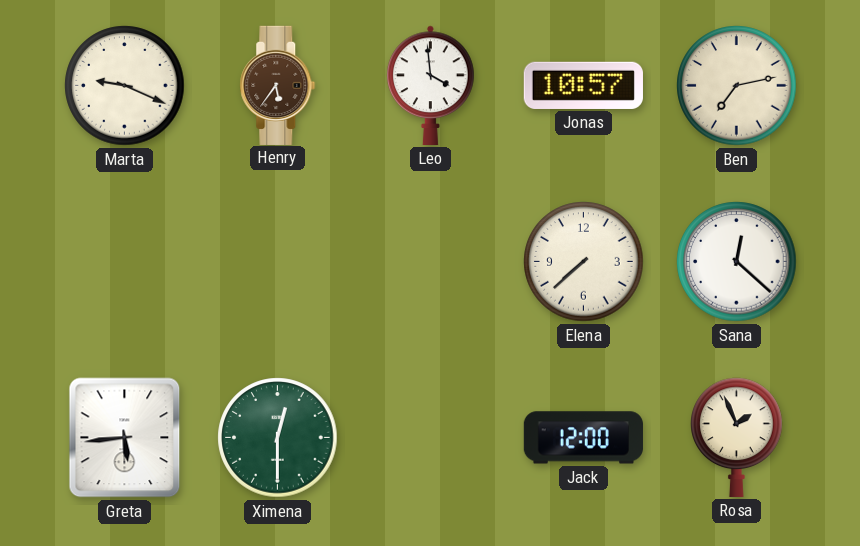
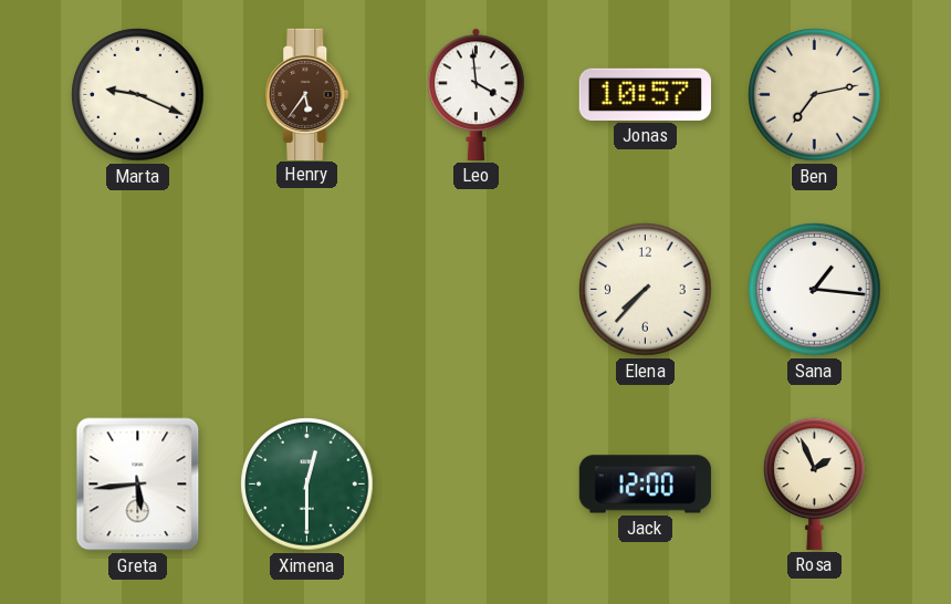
Elena: 7:38 -> 7:37
Sana: 12:22 -> 1:16
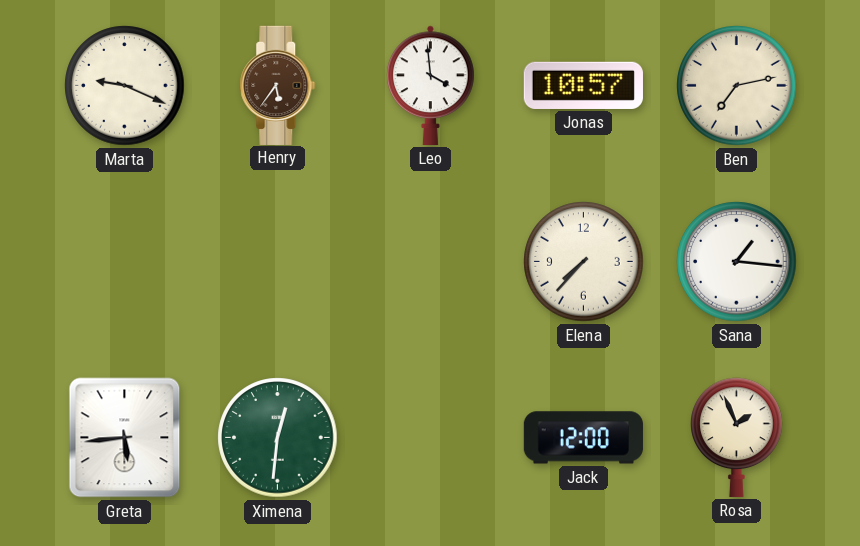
Ximena: 12:30 -> 12:31
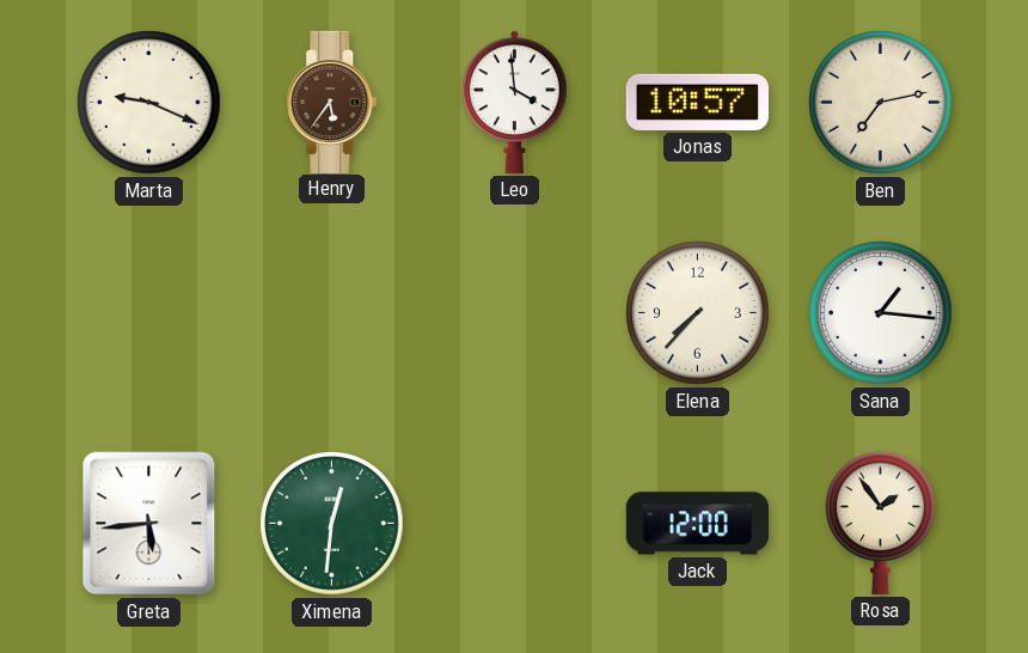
Rosa: 1:56 -> 1:54
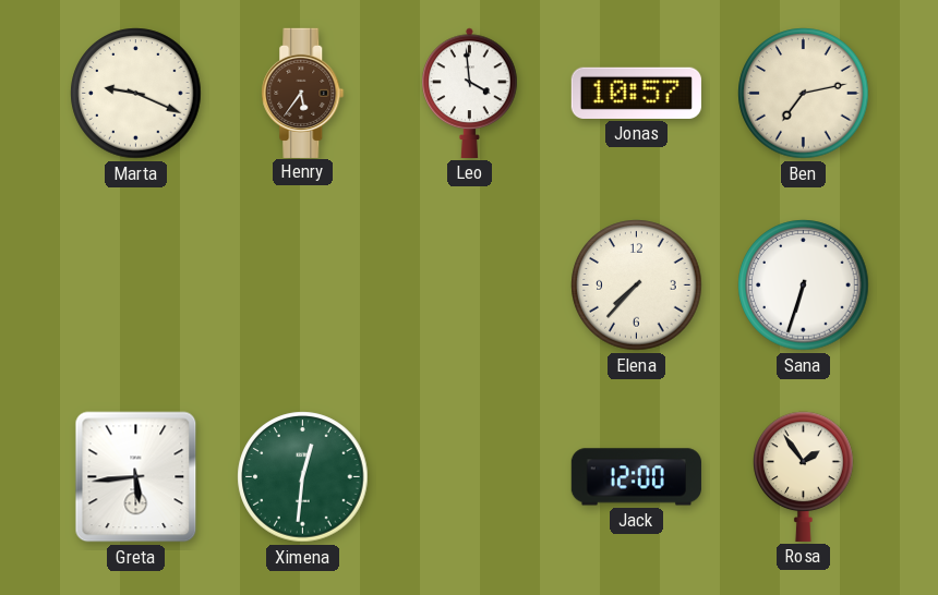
Sana: 1:16 -> 6:33
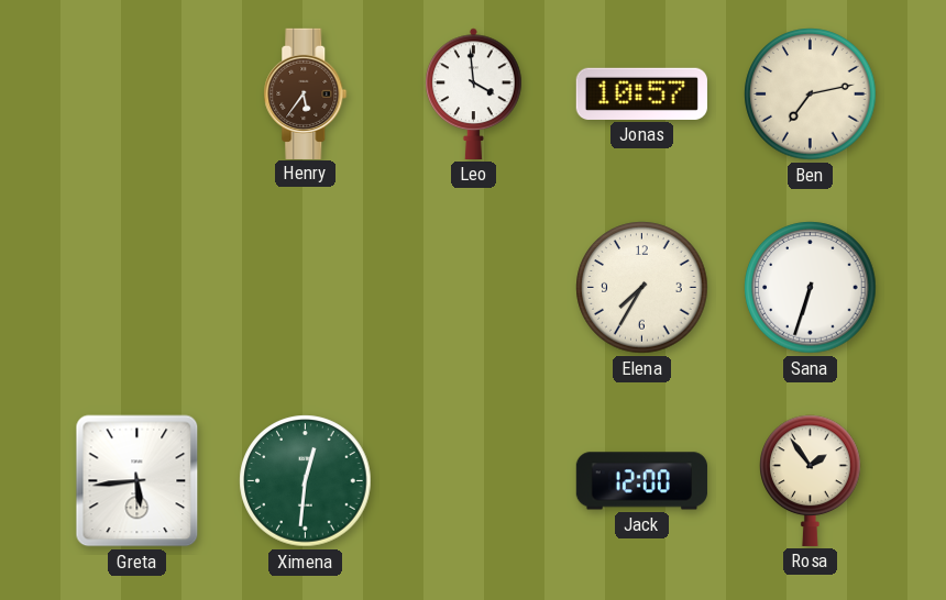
Marta: 9:19 -> none
Elena: 7:37 -> 7:35
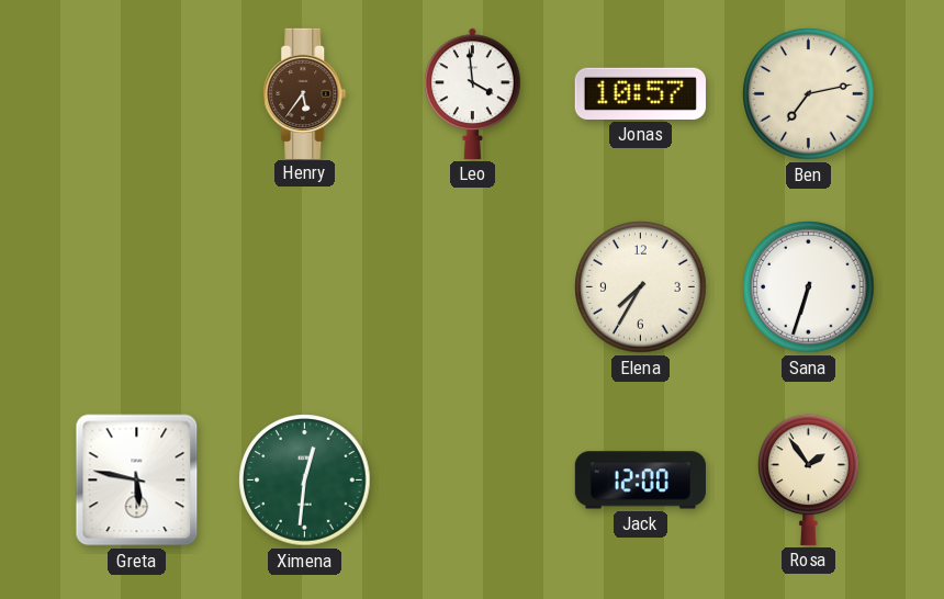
Greta: 5:44 -> 5:47
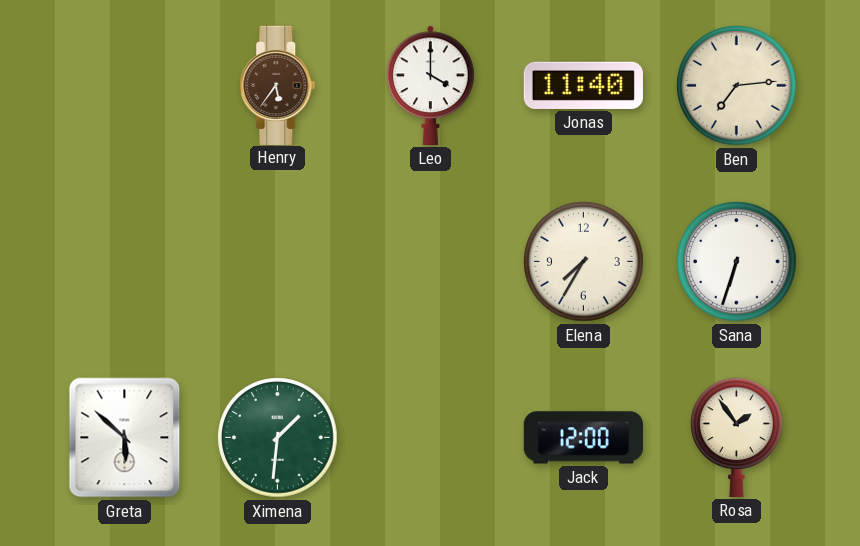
Leo: 3:59 -> 4:00
Jonas: 10:57 -> 11:40
Ben: 7:13 -> 7:14
Greta: 5:47 -> 5:52
Ximena: 12:31 -> 1:31
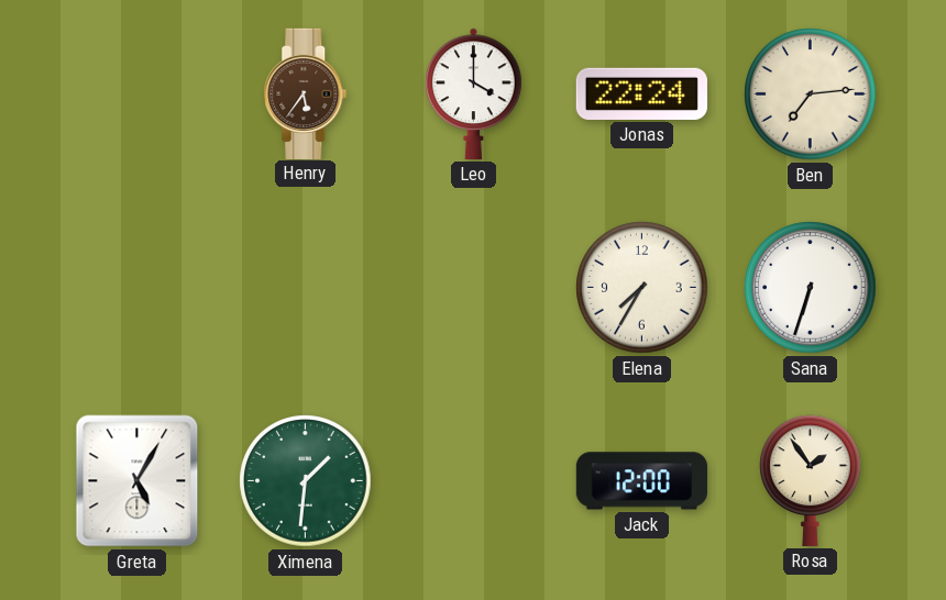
Jonas: 11:40 -> 22:24
Greta: 5:52 -> 5:05
